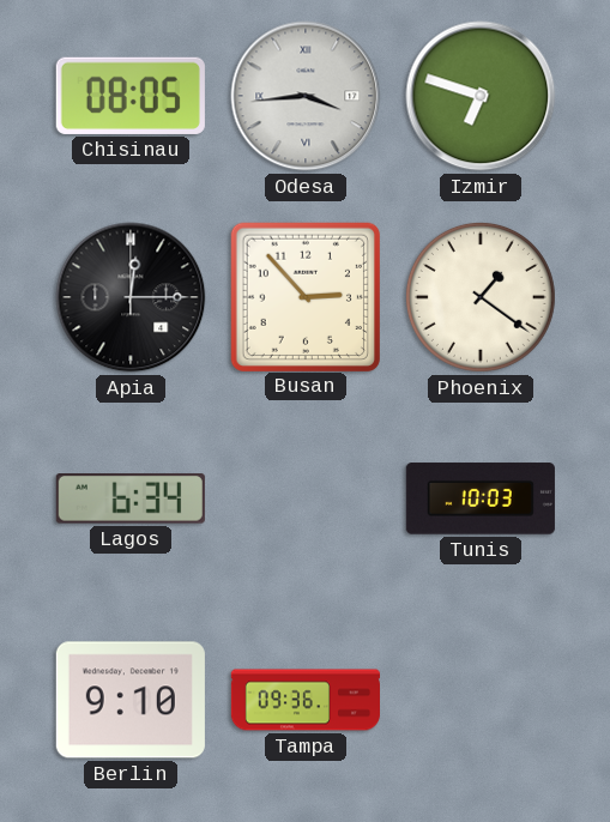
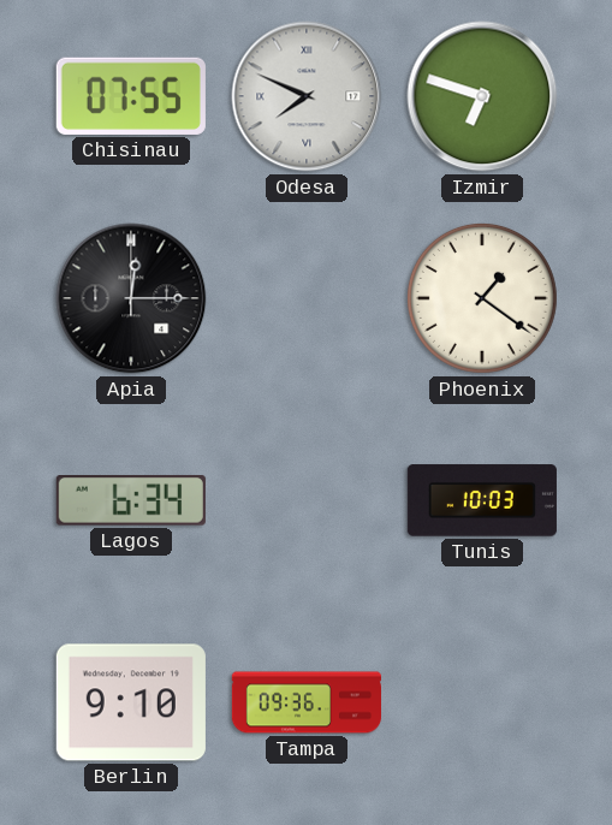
Chisinau: 08:05 -> 07:55
Odesa: 3:44 -> 7:49
Busan: 2:53 -> none
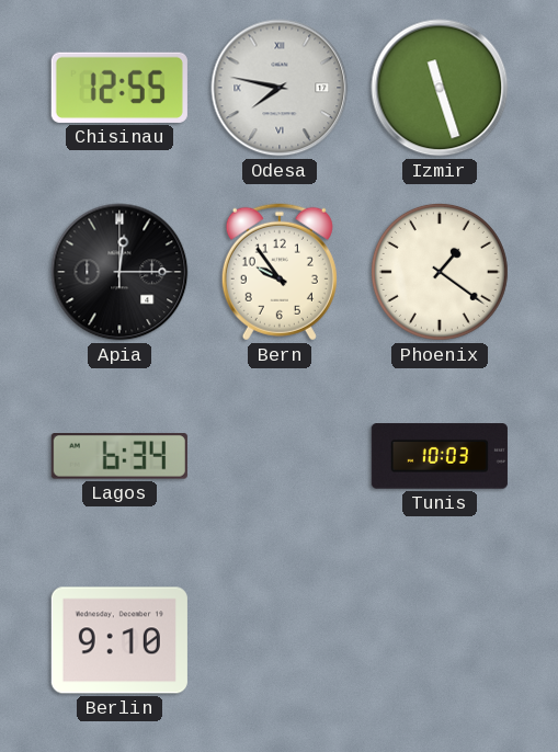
Chisinau: 07:55 -> 12:55
Odesa: 7:49 -> 7:47
Izmir: 6:48 -> 11:27
Bern: none -> 9:54
Tampa: 09:36 -> none
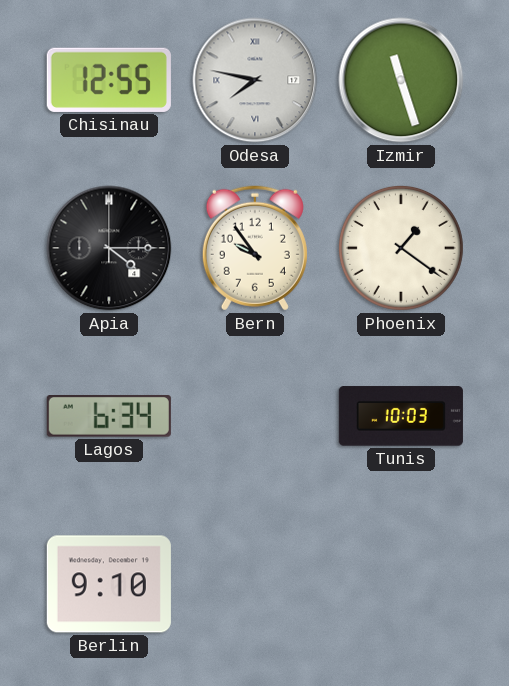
Apia: 12:15 -> 4:15
